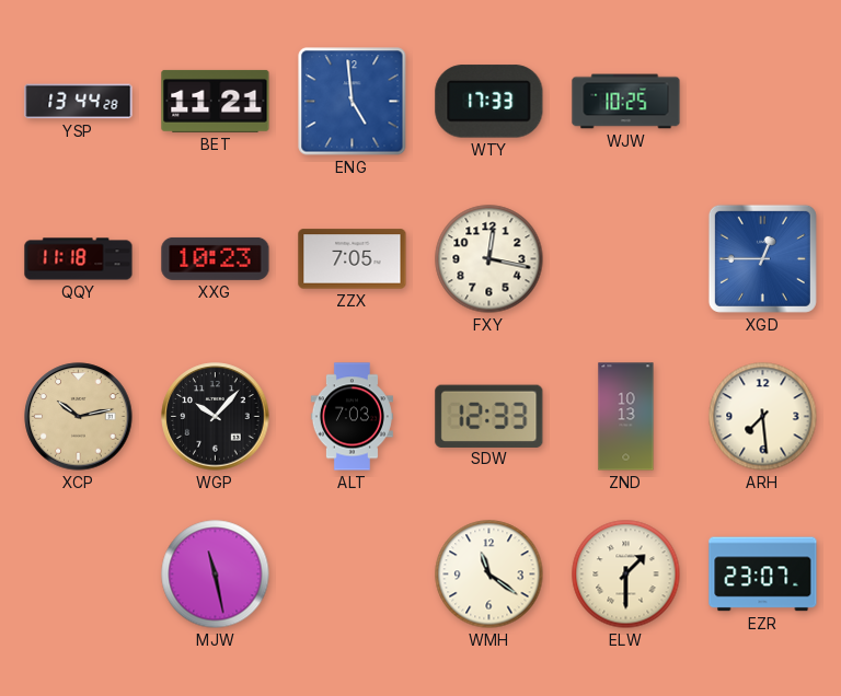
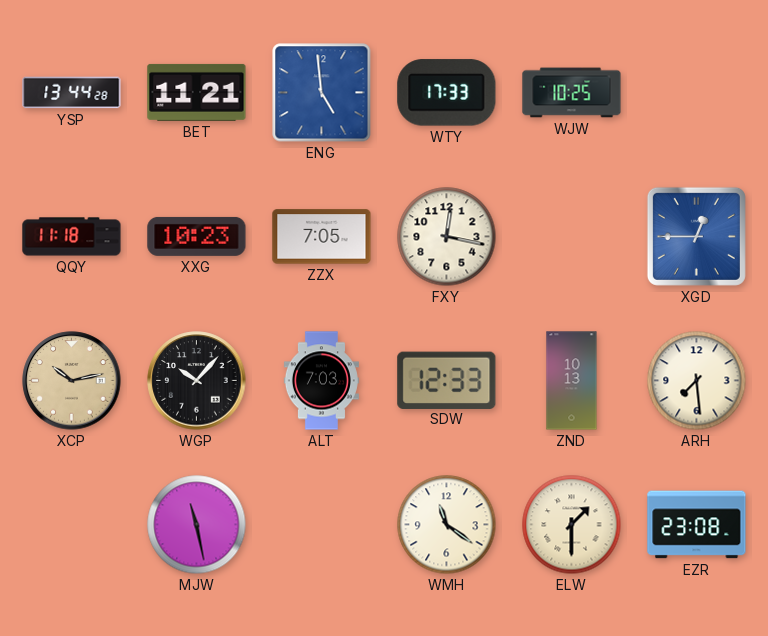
EZR: 23:07 -> 23:08
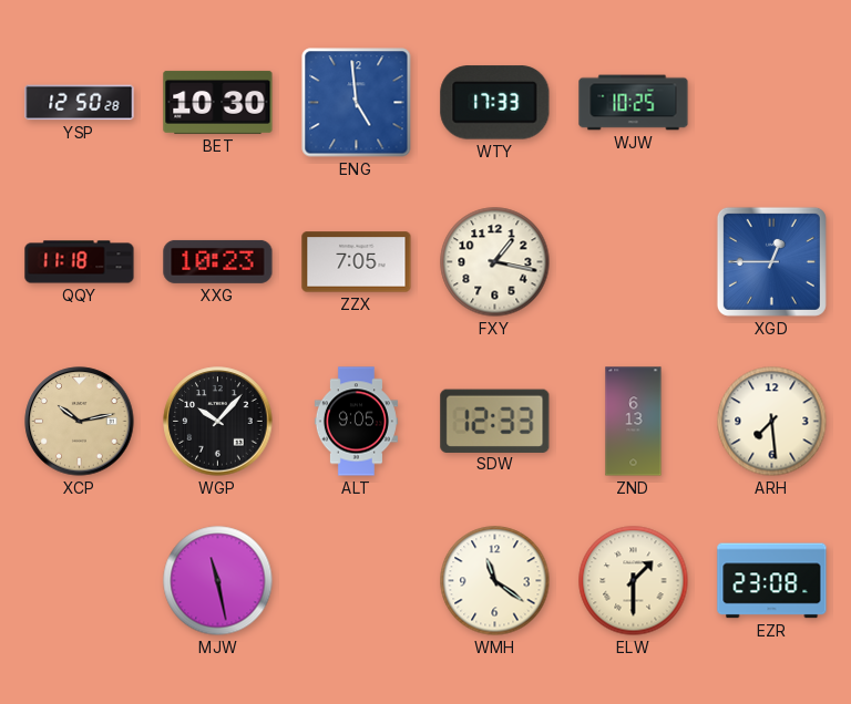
YSP: 13:44 -> 12:50
BET: 11:21 -> 10:30
FXY: 12:17 -> 1:17
ALT: 7:03 -> 9:05
ZND: 10:13 -> 6:13
